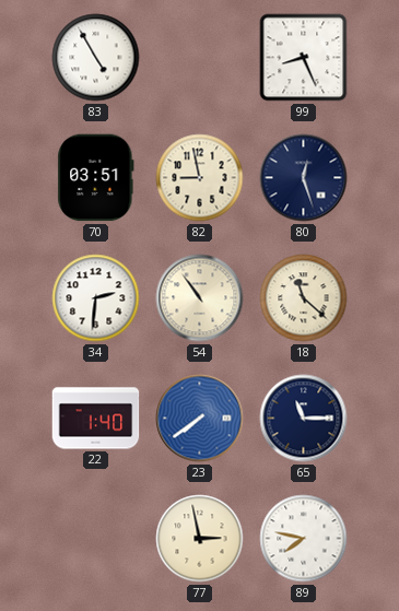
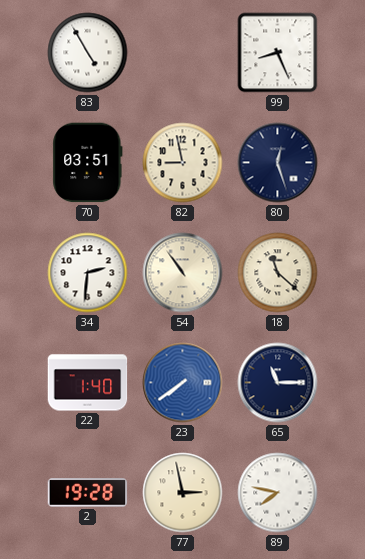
2: none -> 19:28
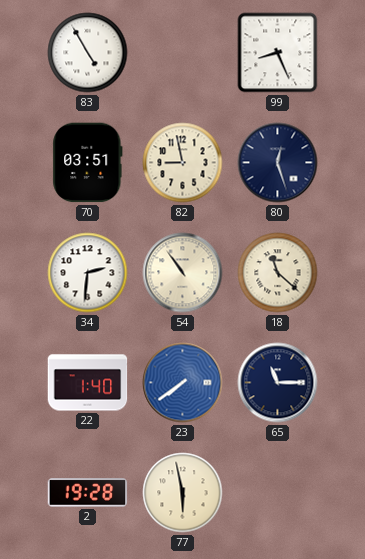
77: 2:58 -> 5:58
89: 7:47 -> none
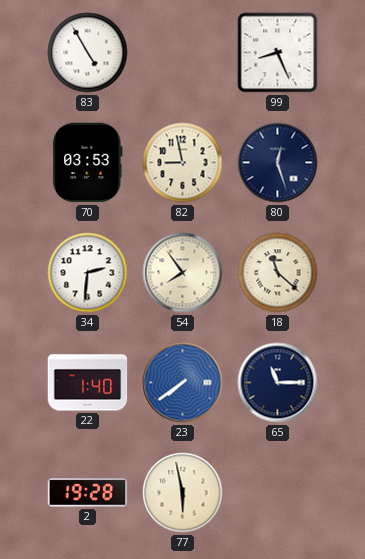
70: 03:51 -> 03:53
54: 10:54 -> 7:54
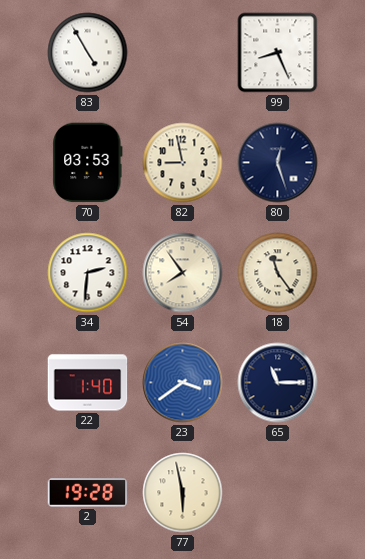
18: 11:22 -> 11:24
23: 7:39 -> 3:39
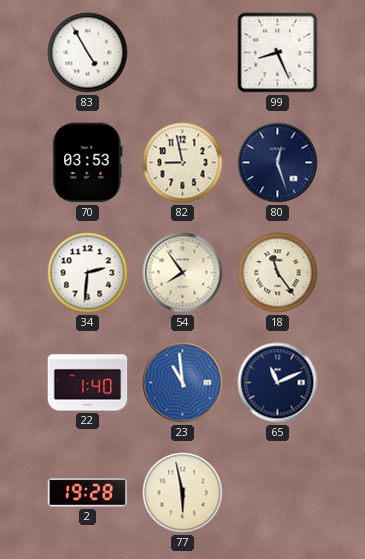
23: 3:39 -> 10:59
65: 11:15 -> 11:11
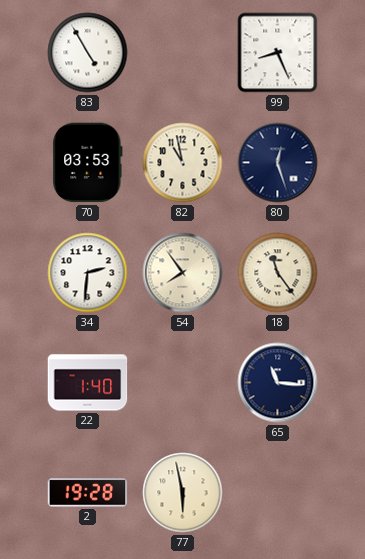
82: 8:58 -> 10:58
23: 10:59 -> none
65: 11:11 -> 11:16
